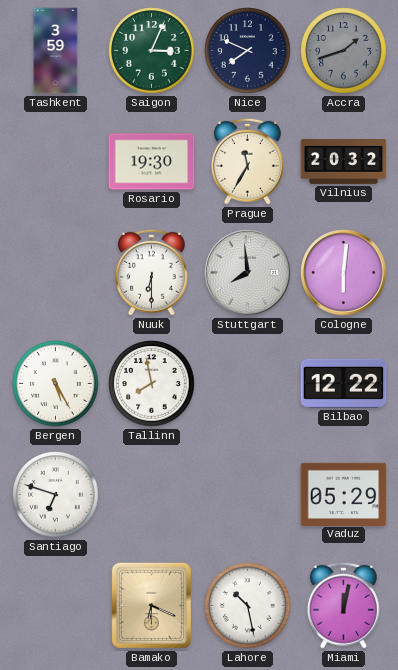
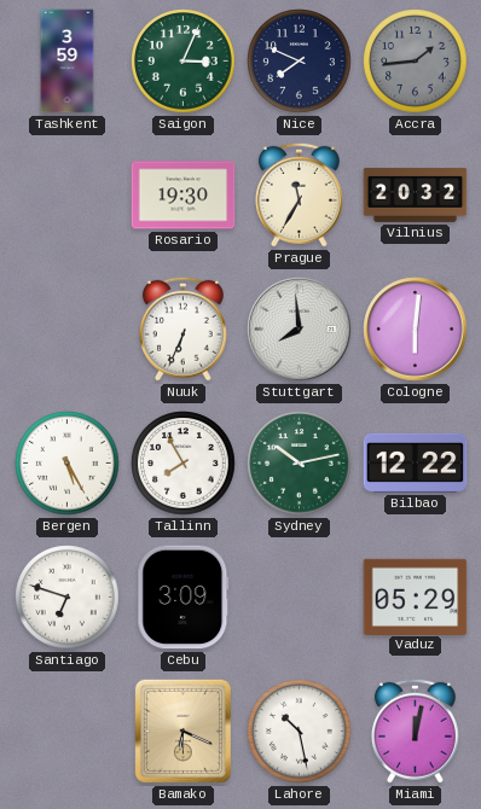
Accra: 1:42 -> 1:44
Nuuk: 6:30 -> 6:34
Tallinn: 7:58 -> 7:55
Sydney: none -> 10:13
Cebu: none -> 3:09
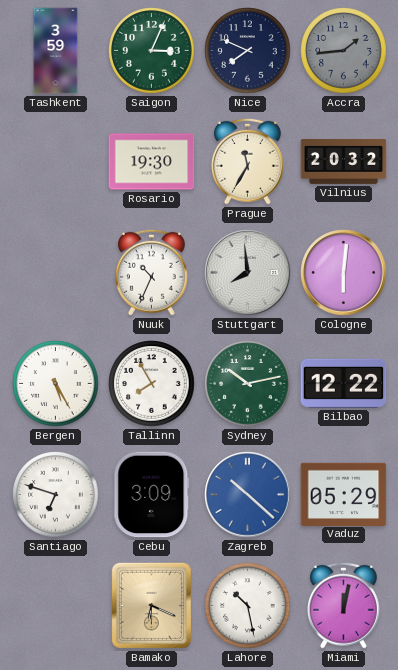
Nuuk: 6:34 -> 10:34
Zagreb: none -> 10:22
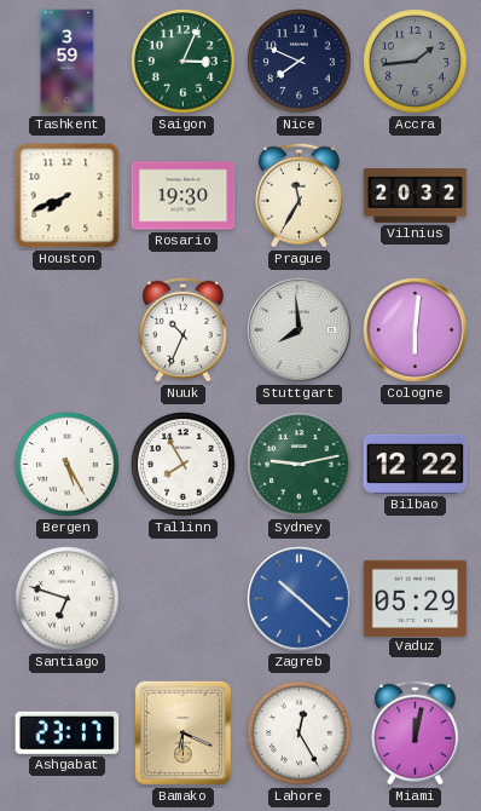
Houston: none -> 7:41
Sydney: 10:13 -> 9:13
Cebu: 3:09 -> none
Ashgabat: none -> 23:17
Lahore: 10:28 -> 12:25
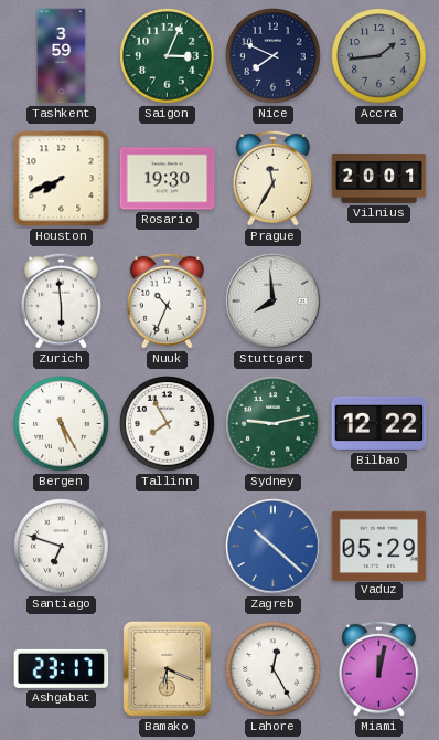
Vilnius: 20:32 -> 20:01
Zurich: none -> 5:59
Cologne: 6:01 -> none
